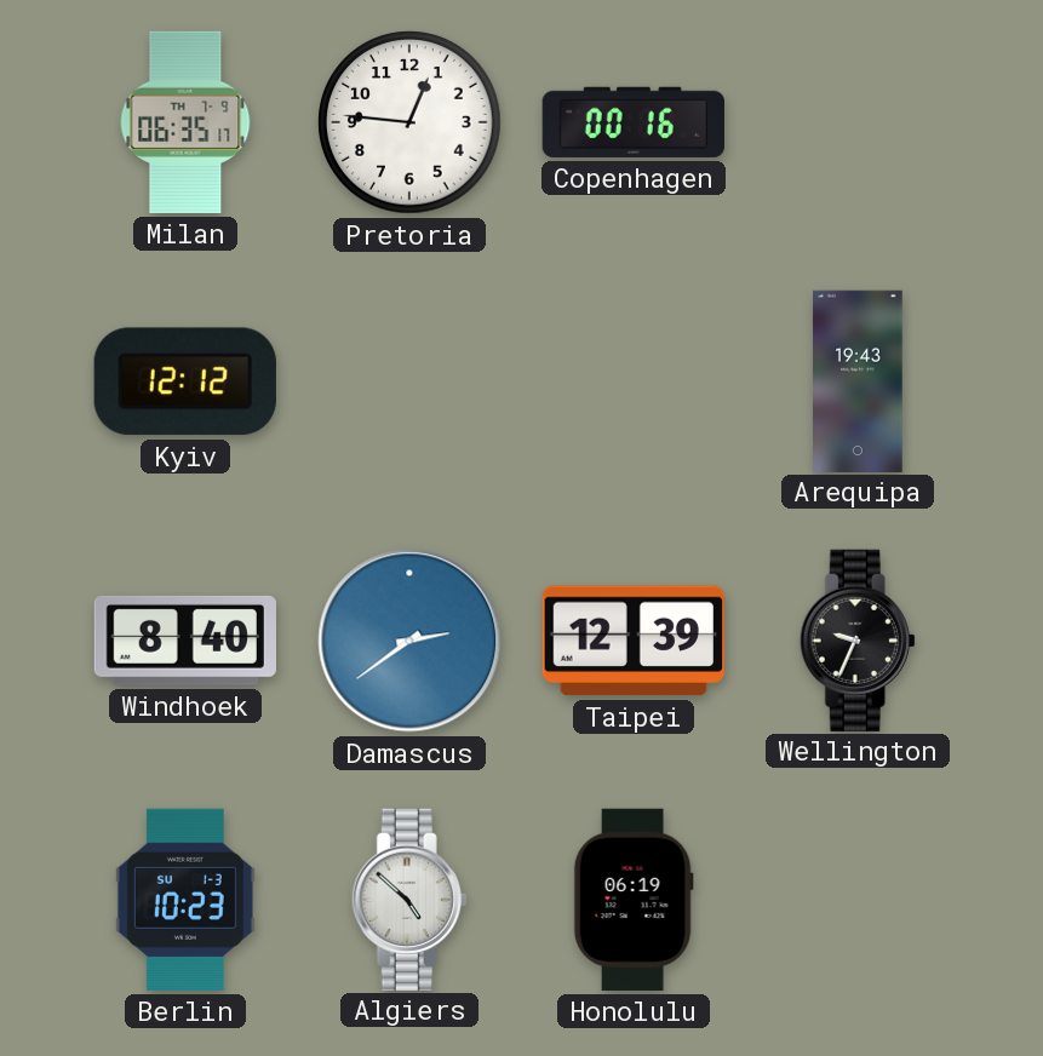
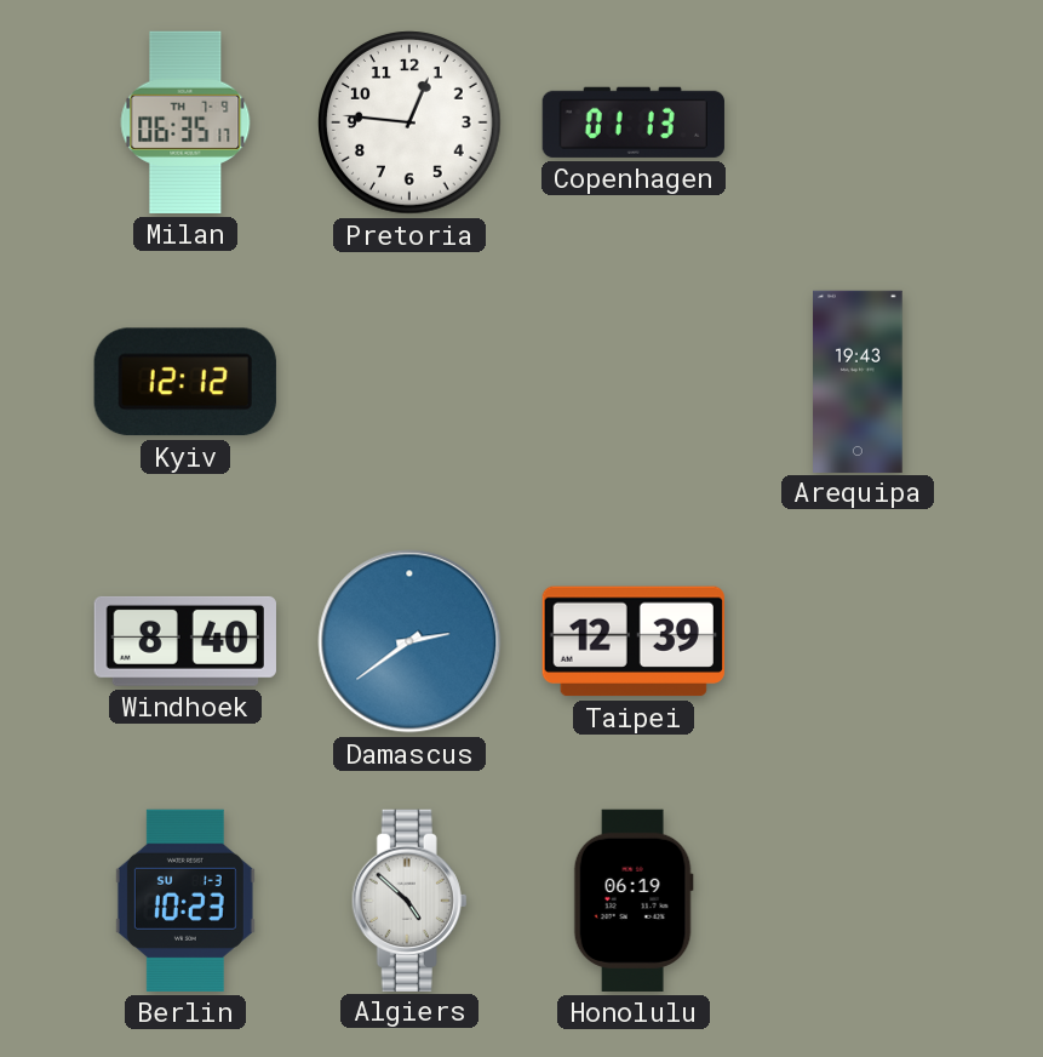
Copenhagen: 00:16 -> 01:13
Wellington: 9:34 -> none
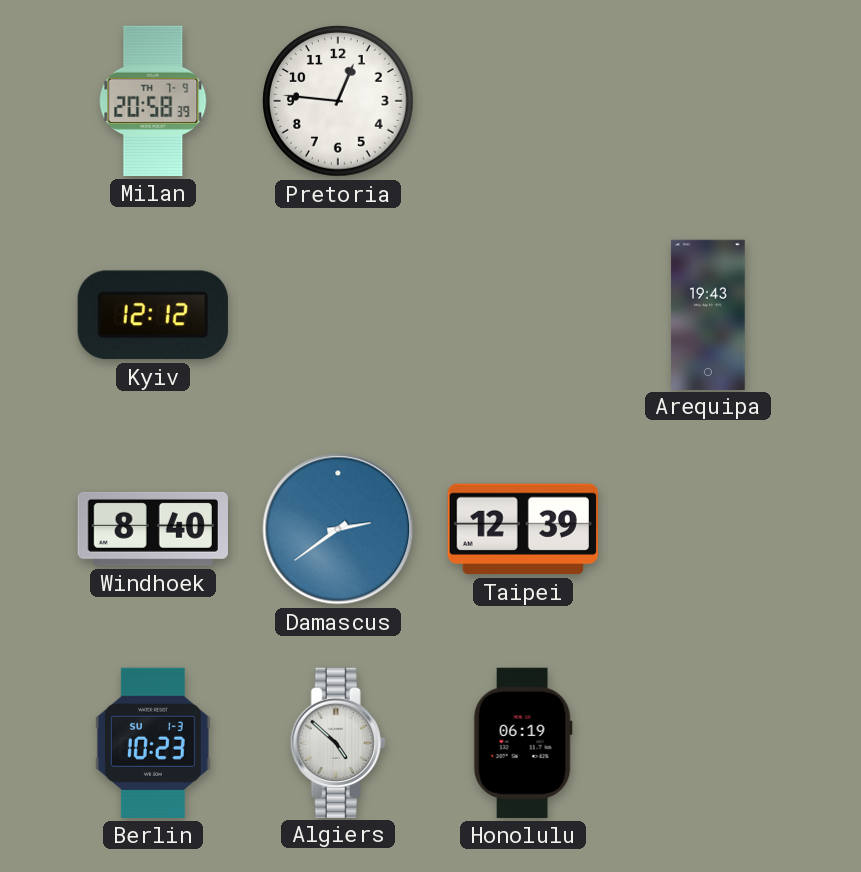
Milan: 06:35 -> 20:58
Copenhagen: 01:13 -> none
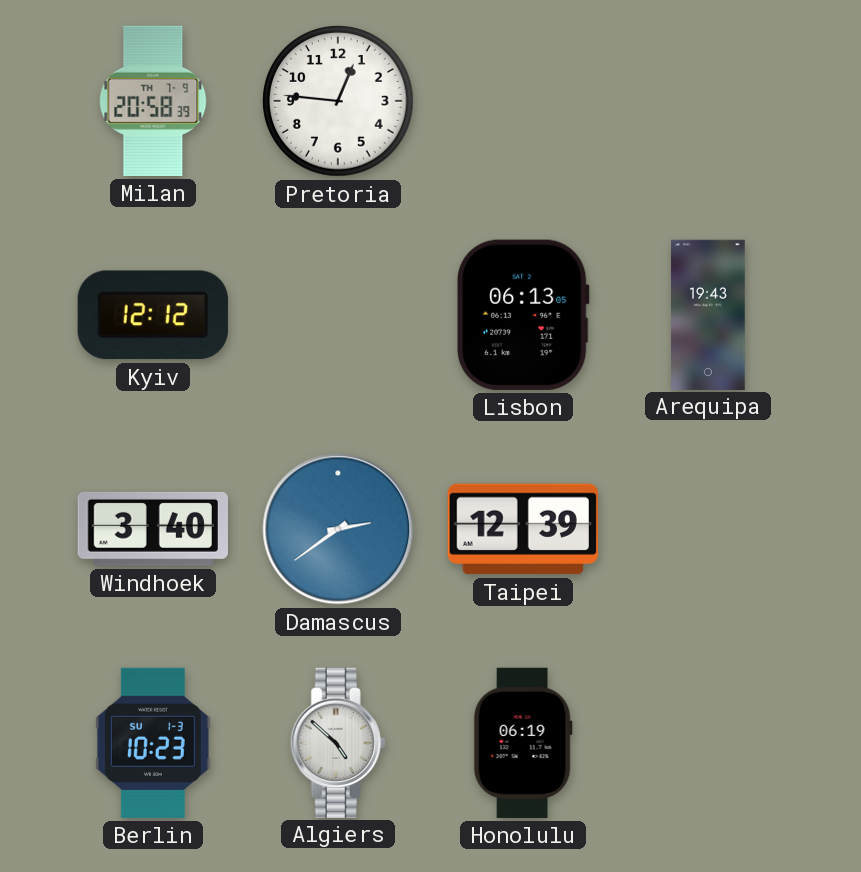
Lisbon: none -> 06:13
Windhoek: 8:40 -> 3:40
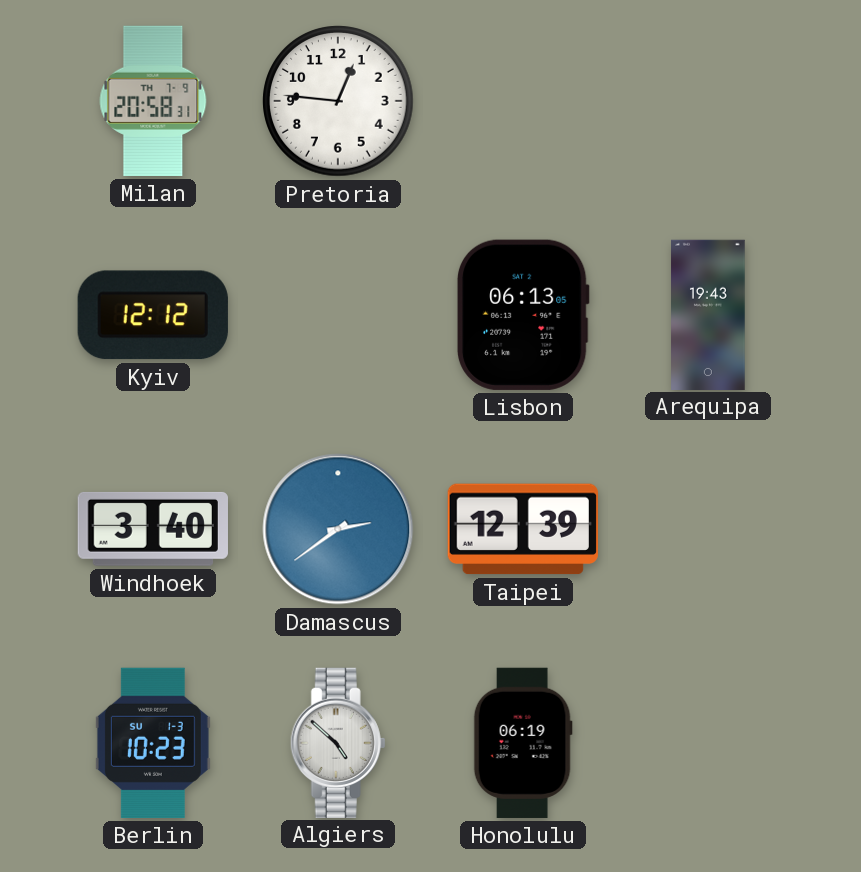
Milan: 20:58:39 -> 20:58:31
